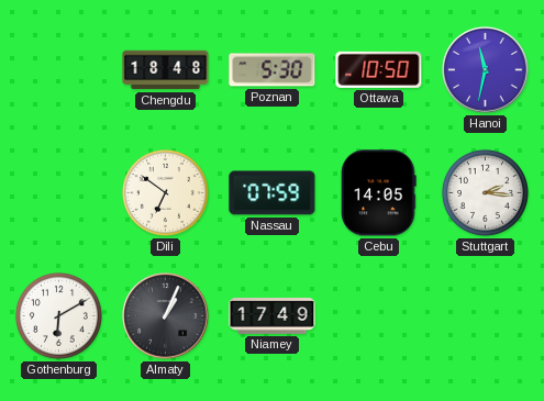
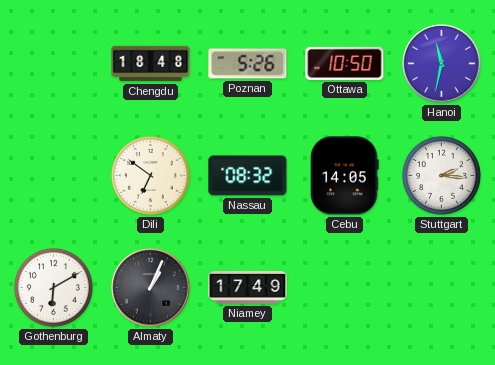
Poznan: 5:30 -> 5:26
Nassau: 07:59 -> 08:32
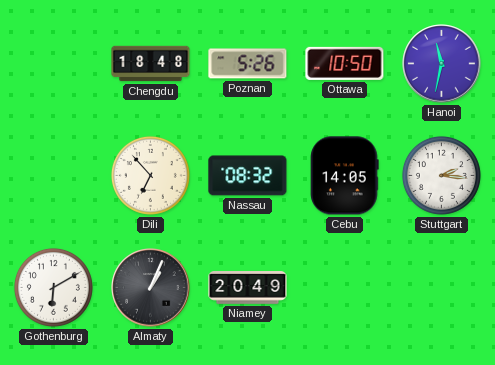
Dili: 6:51 -> 6:53
Niamey: 17:49 -> 20:49
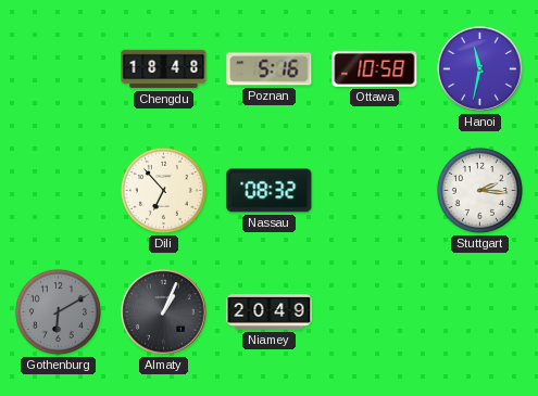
Poznan: 5:26 -> 5:16
Ottawa: 10:50 -> 10:58
Cebu: 14:05 -> none
Gothenburg dial: white -> grey
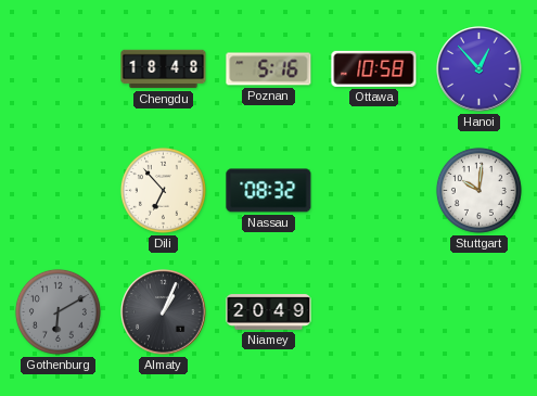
Hanoi: 11:32 -> 12:53
Stuttgart: 2:16 -> 10:01
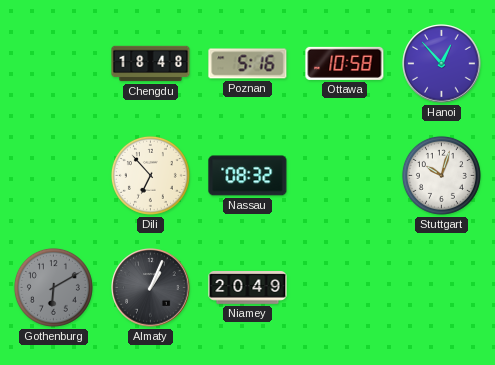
Stuttgart: 10:01 -> 10:03
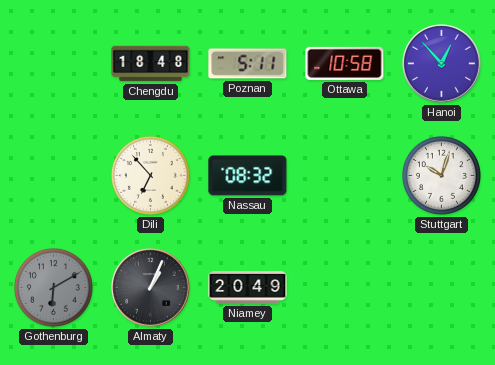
Poznan: 5:16 -> 5:11
